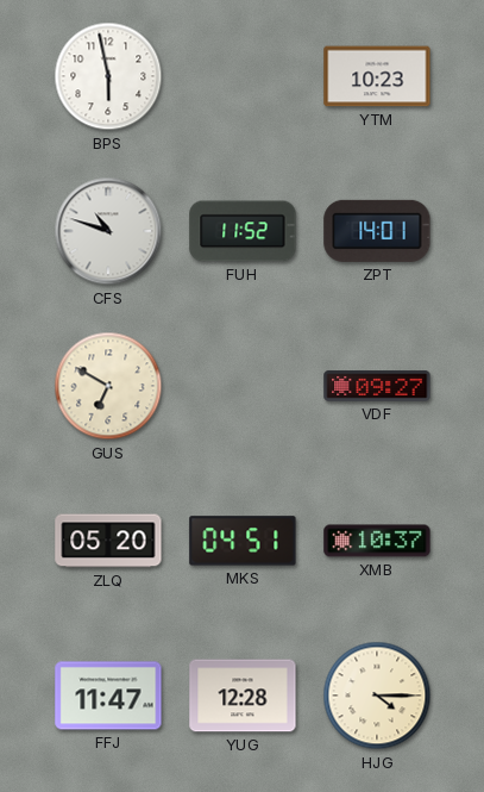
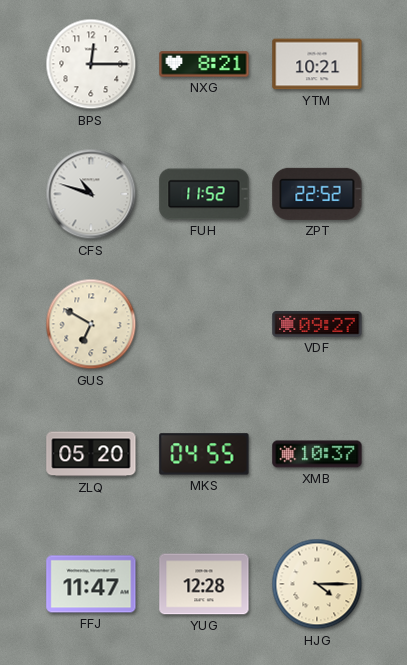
BPS: 5:58 -> 12:15
NXG: none -> 8:21
YTM: 10:23 -> 10:21
ZPT: 14:01 -> 22:52
MKS: 04:51 -> 04:55
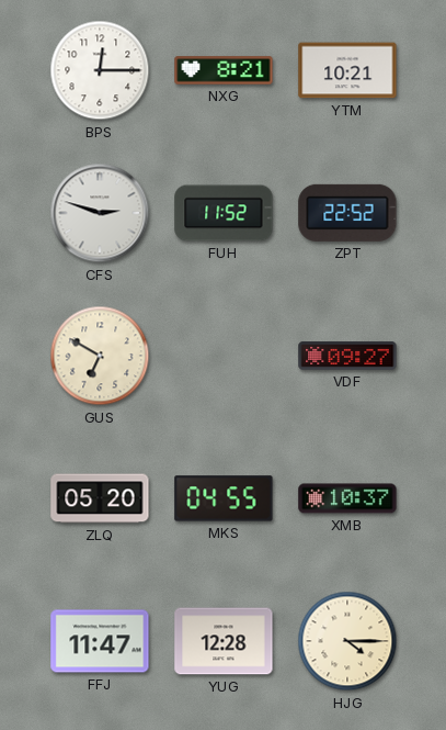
CFS: 10:48 -> 2:48
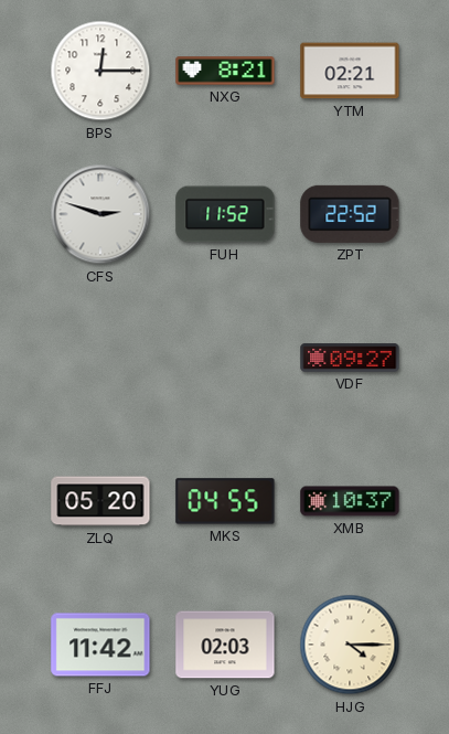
YTM: 10:21 -> 02:21
GUS: 6:50 -> none
FFJ: 11:47 -> 11:42
YUG: 12:28 -> 02:03
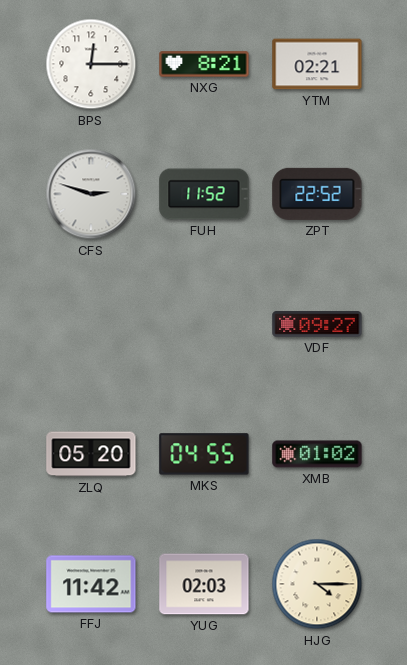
XMB: 10:37 -> 01:02
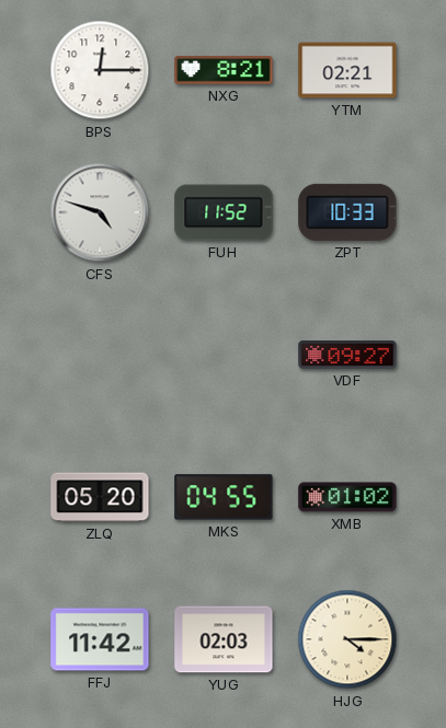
CFS: 2:48 -> 4:48
ZPT: 22:52 -> 10:33
